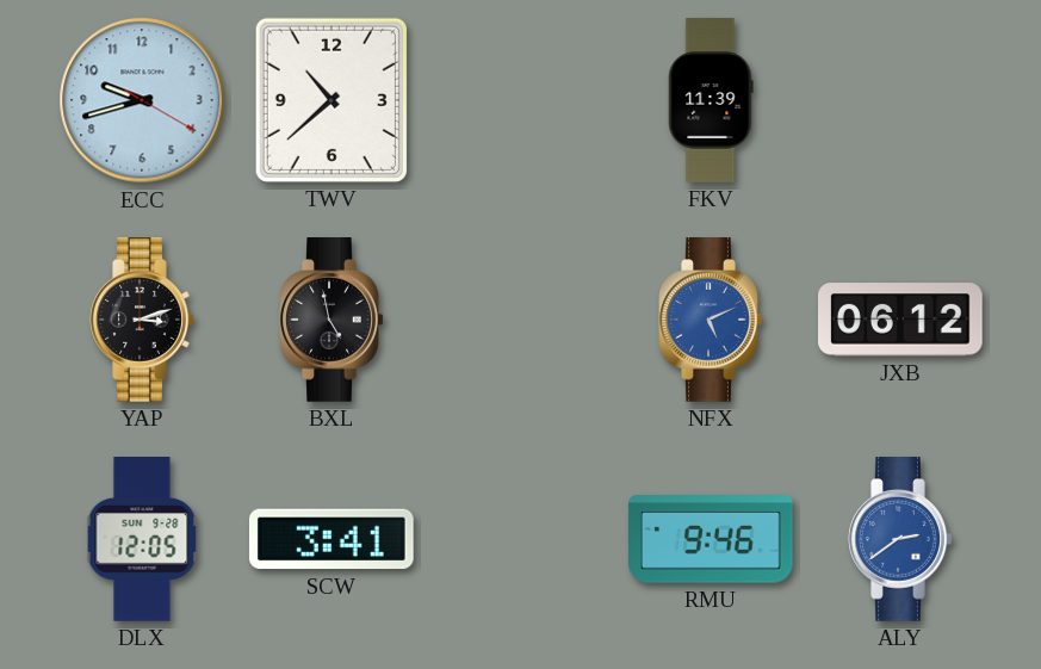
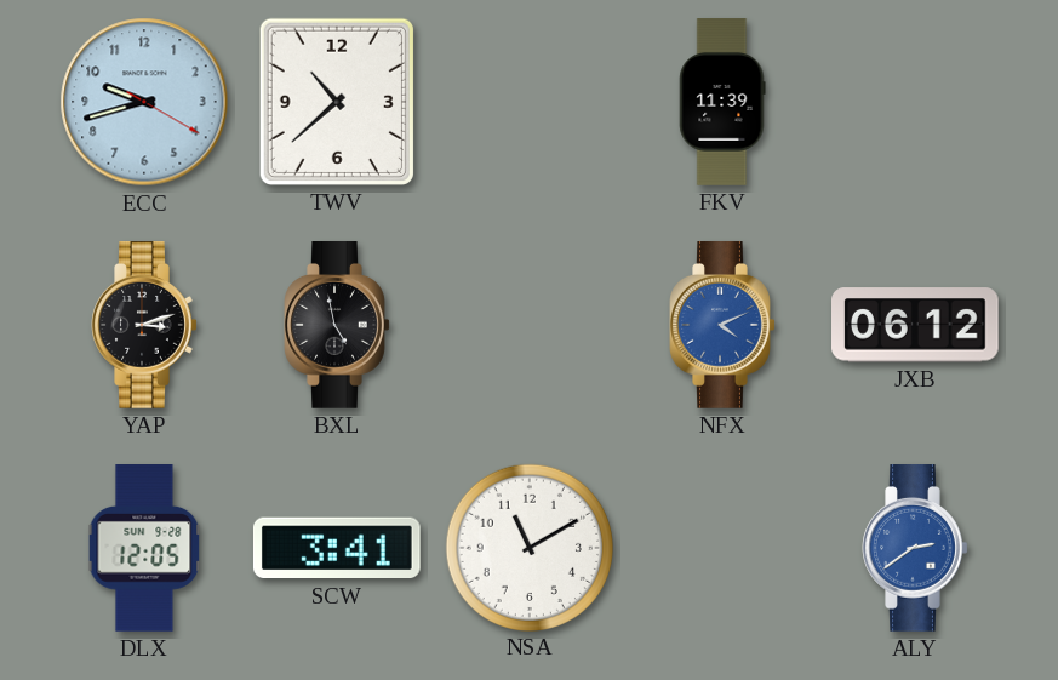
NFX: 5:11 -> 4:11
NSA: none -> 11:10
RMU: 9:46 -> none
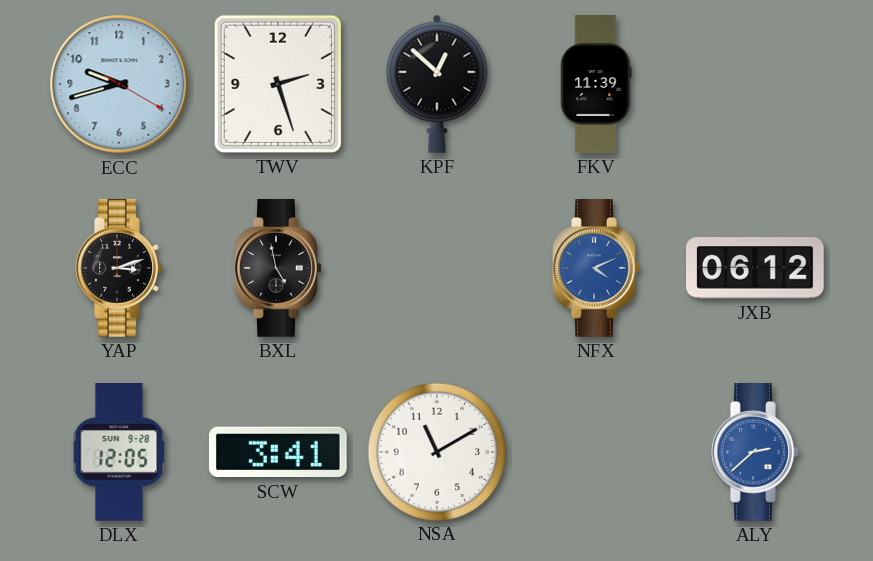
TWV: 10:38 -> 2:27
KPF: none -> 12:52
ALY: 2:39 -> 2:38
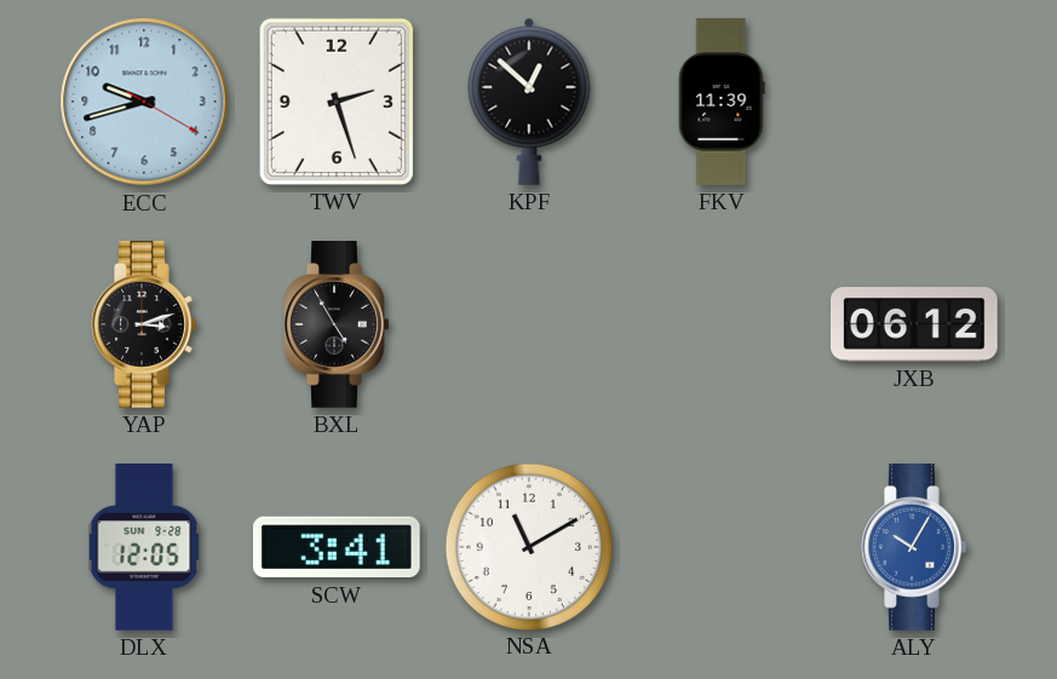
BXL: 4:58 -> 4:55
NFX: 4:11 -> none
ALY: 2:38 -> 10:05
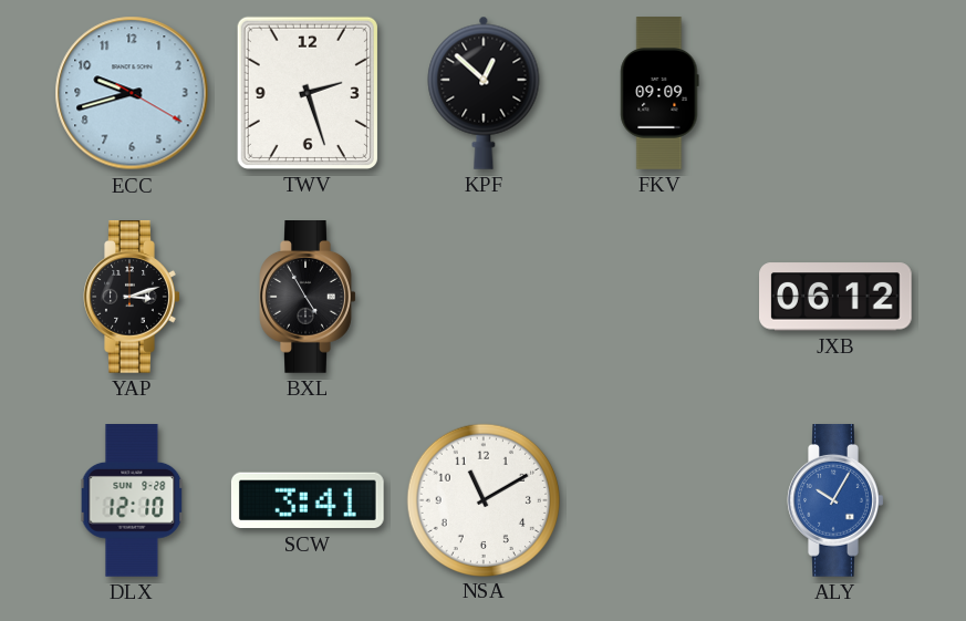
FKV: 11:39 -> 09:09
DLX: 12:05 -> 12:10
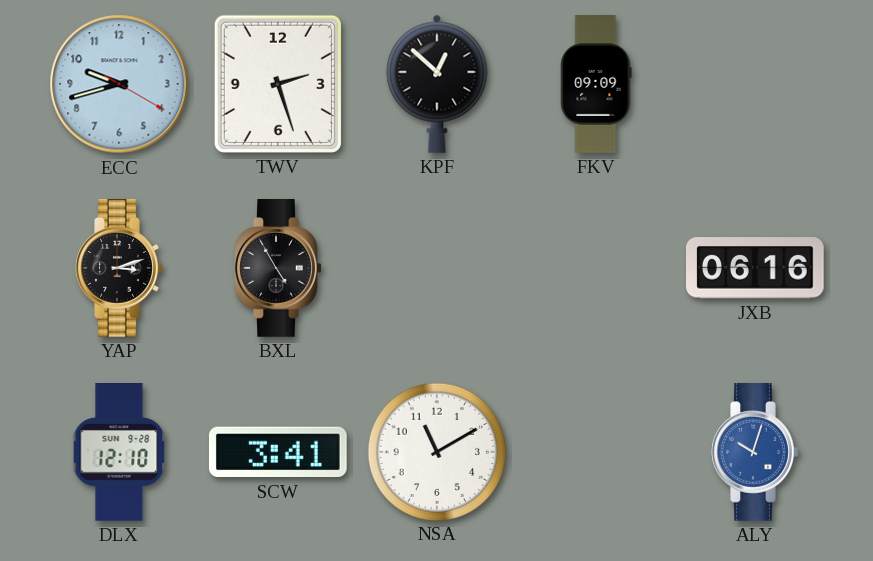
JXB: 06:12 -> 06:16
ALY: 10:05 -> 10:03
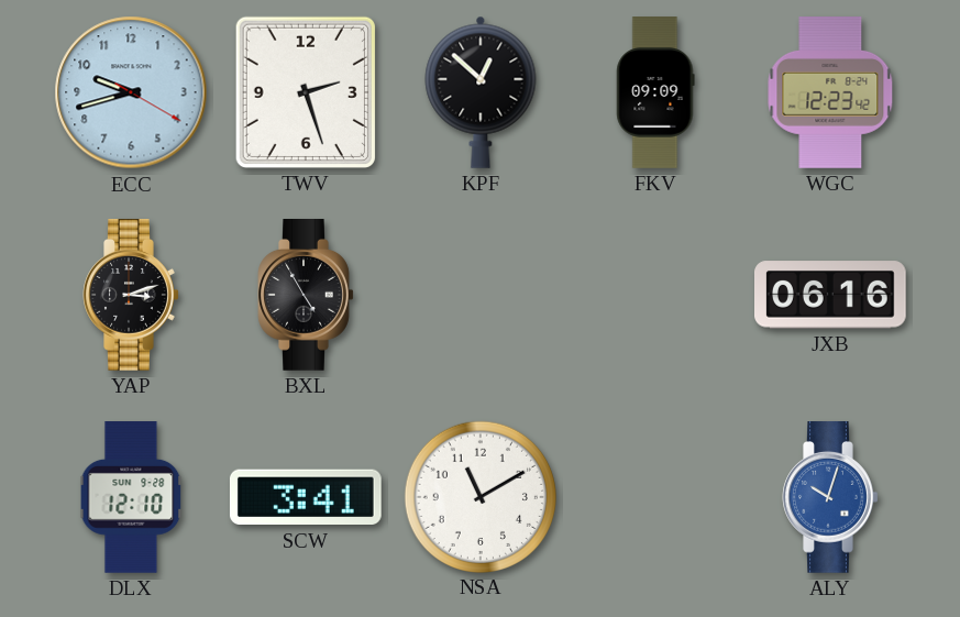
WGC: none -> 12:23
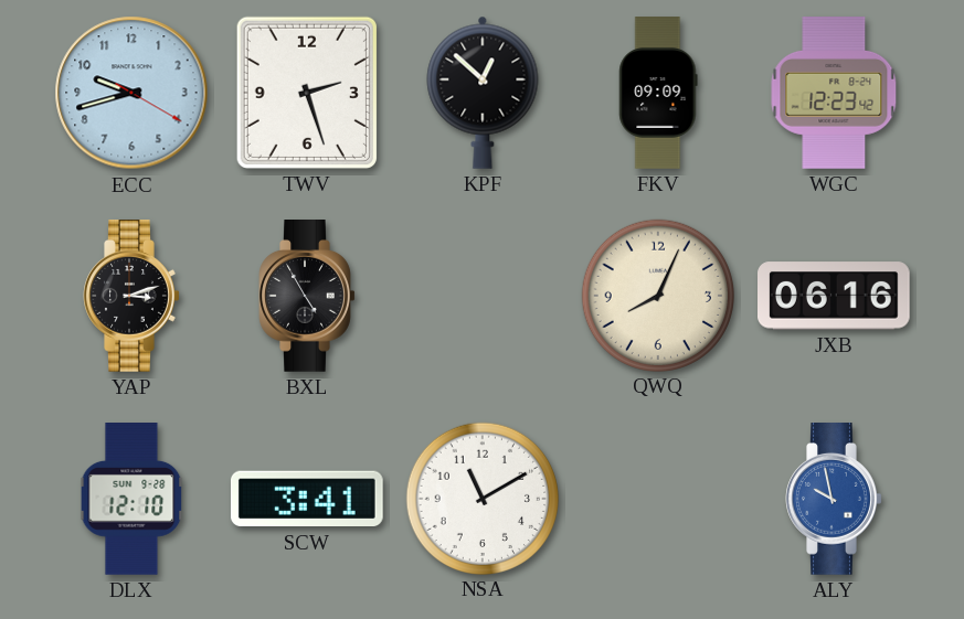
QWQ: none -> 8:04
ALY: 10:03 -> 9:58
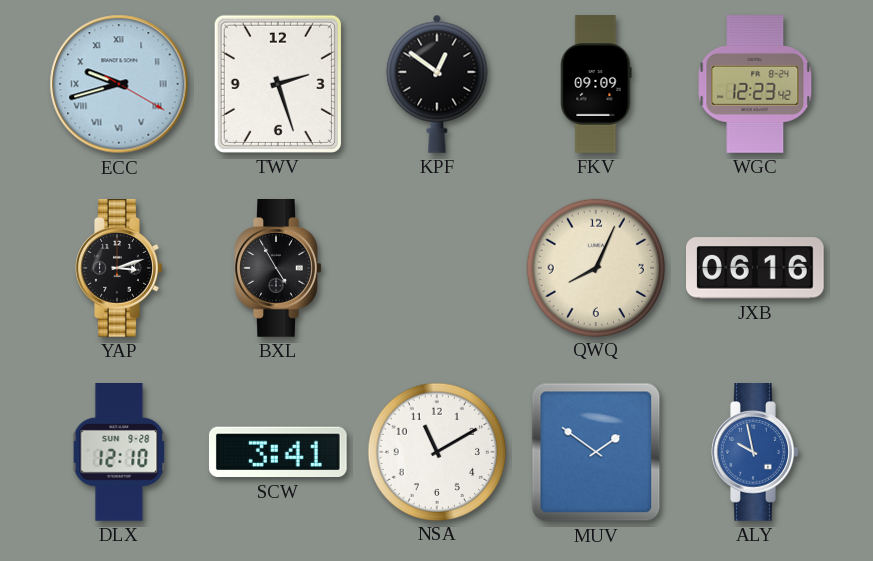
ECC numerals: Arabic -> Roman
KPF: 12:52 -> 12:51
MUV: none -> 1:51
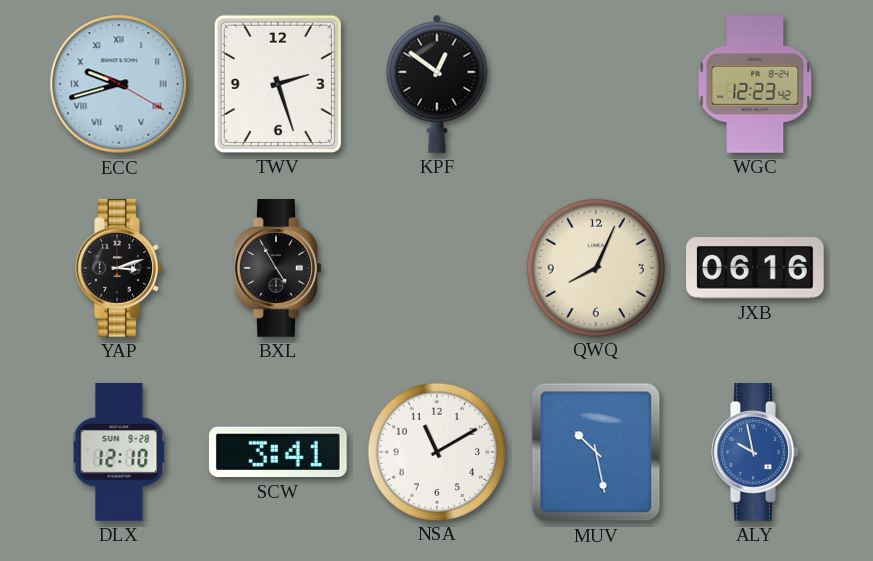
FKV: 09:09 -> none
MUV: 1:51 -> 10:28
